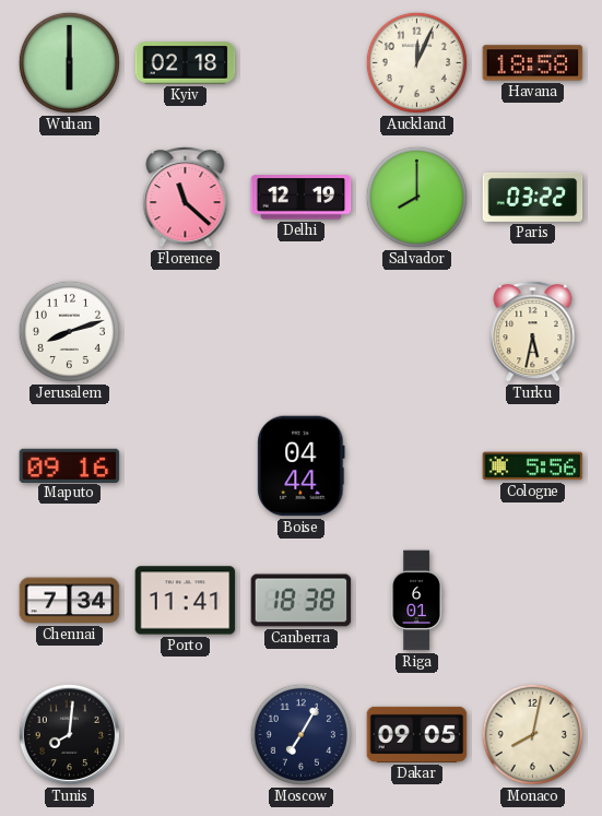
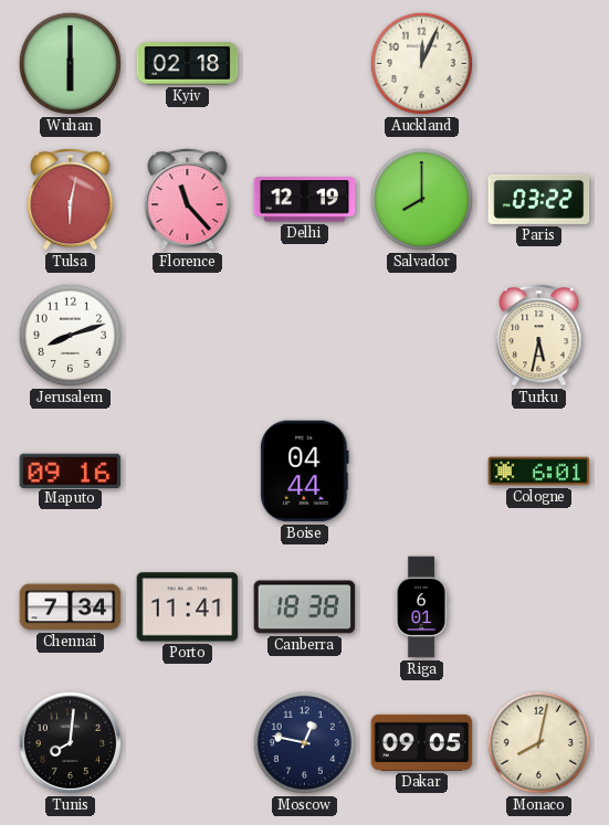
Havana: 18:58 -> none
Tulsa: none -> 6:02
Florence: 11:22 -> 11:23
Cologne: 5:56 -> 6:01
Moscow: 7:05 -> 12:47
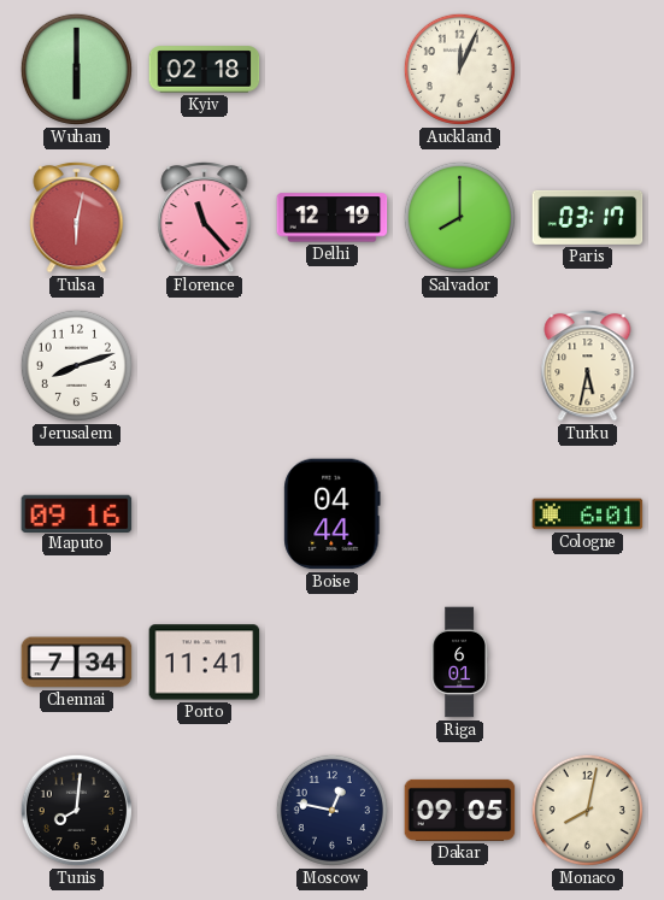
Paris: 03:22 -> 03:17
Canberra: 18:38 -> none
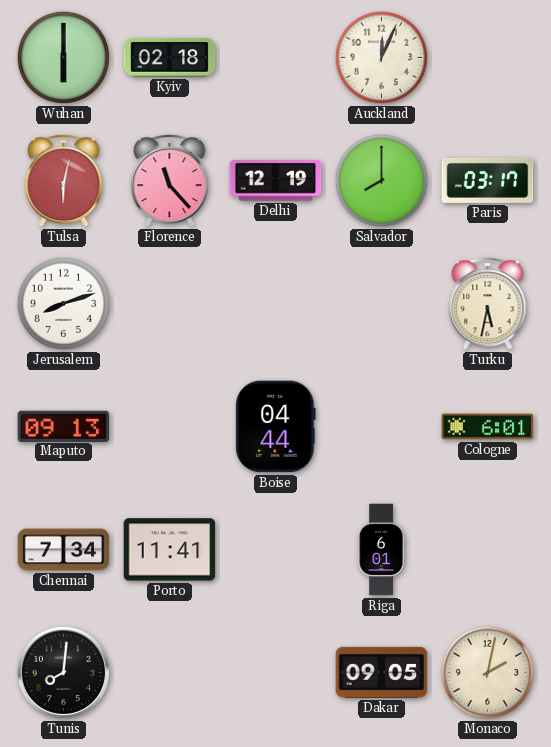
Maputo: 09:16 -> 09:13
Moscow: 12:47 -> none
Monaco: 8:02 -> 2:02
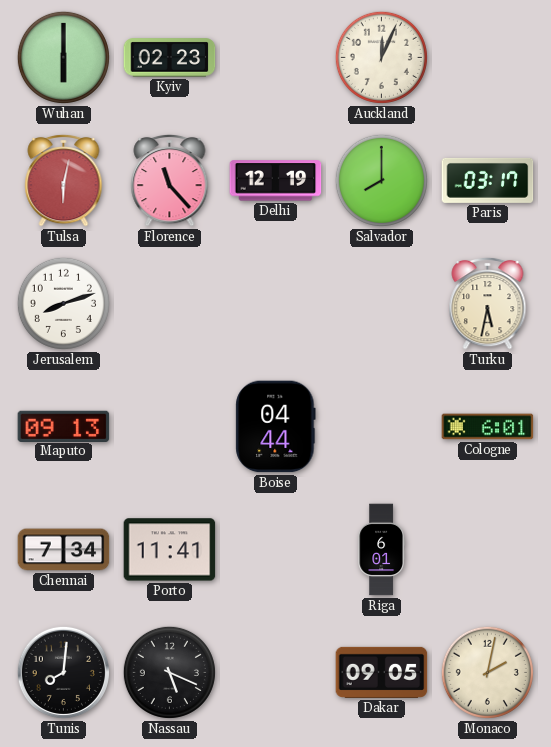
Kyiv: 02:18 -> 02:23
Nassau: none -> 5:19
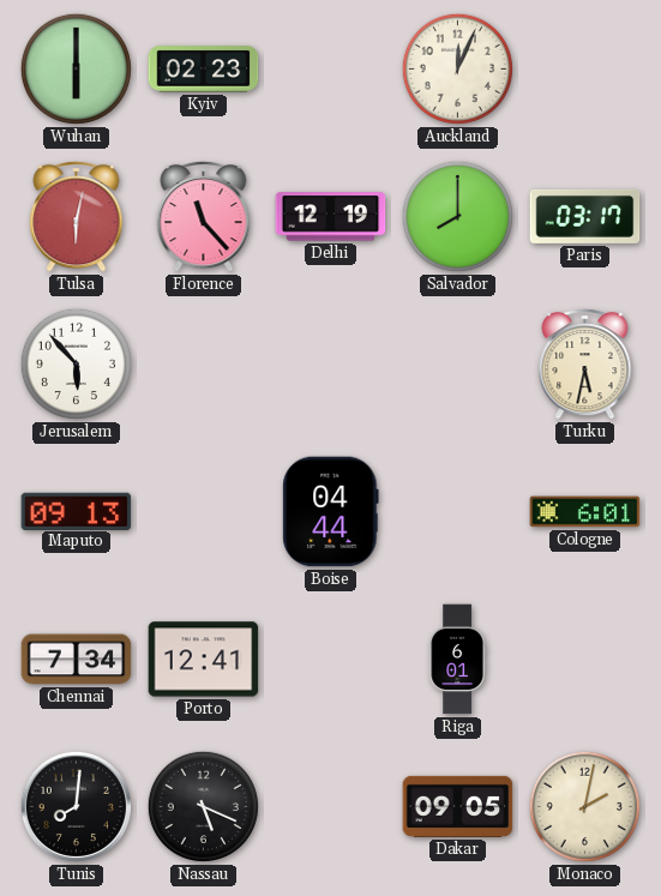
Jerusalem: 8:12 -> 5:53
Porto: 11:41 -> 12:41
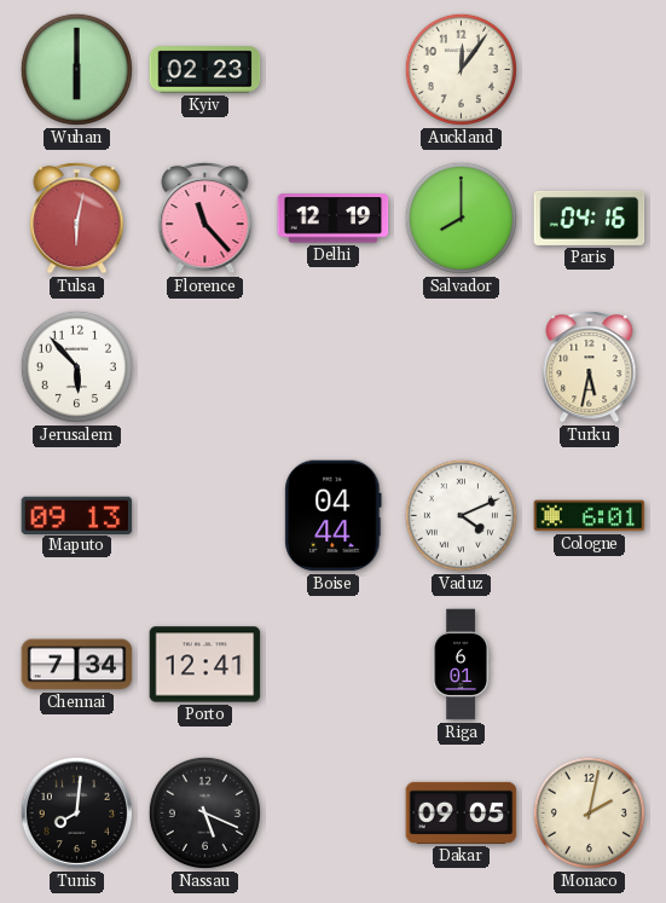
Auckland: 12:04 -> 12:06
Paris: 03:17 -> 04:16
Vaduz: none -> 4:11
